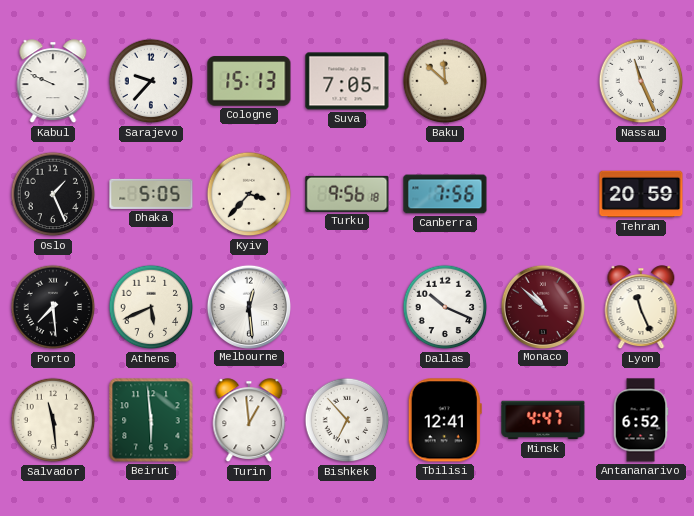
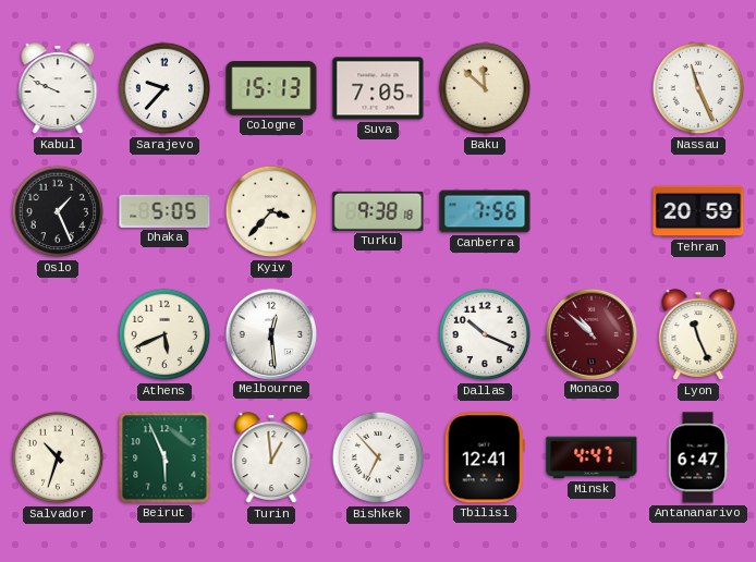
Turku: 9:56 -> 9:38
Porto: 7:29 -> none
Salvador: 11:29 -> 10:33
Beirut: 5:59 -> 5:56
Antananarivo: 6:52 -> 6:47
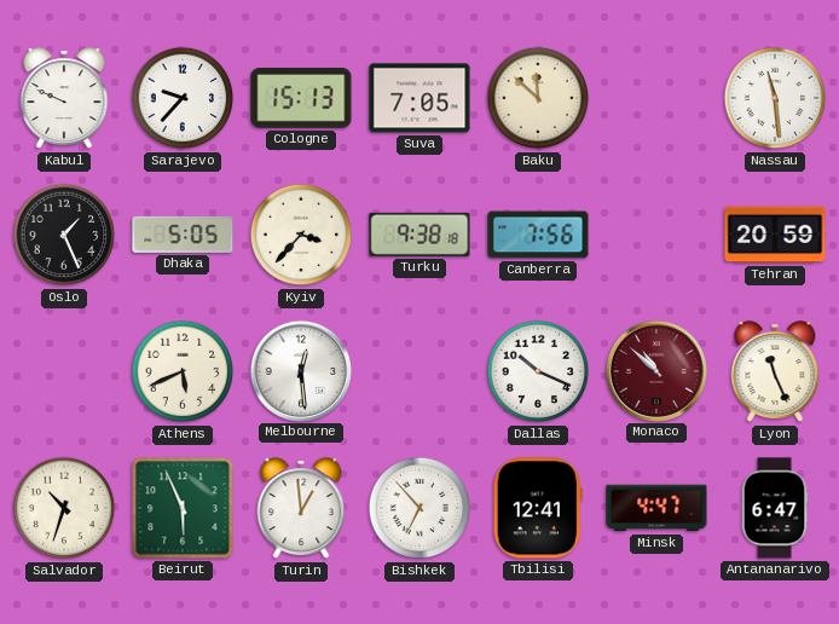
Nassau: 11:26 -> 11:29
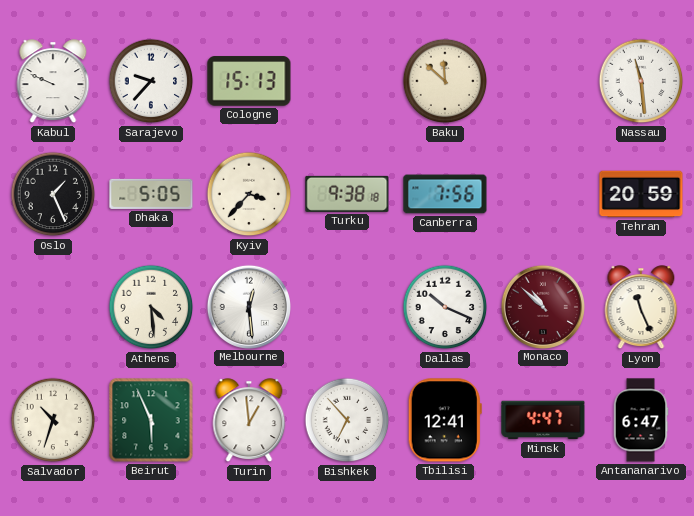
Suva: 7:05 -> none
Athens: 5:41 -> 4:29
